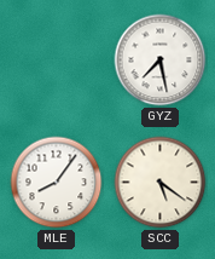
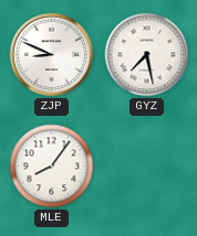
ZJP: none -> 8:49
SCC: 5:21 -> none
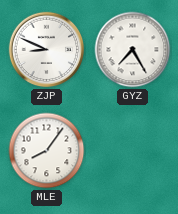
GYZ: 7:28 -> 7:25
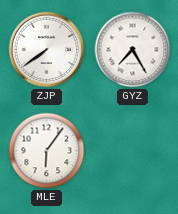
ZJP: 8:49 -> 7:39
MLE: 8:06 -> 6:06
